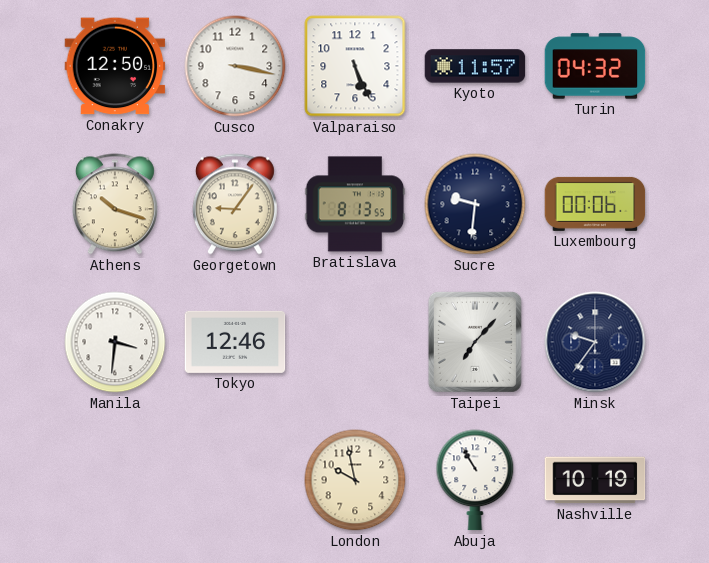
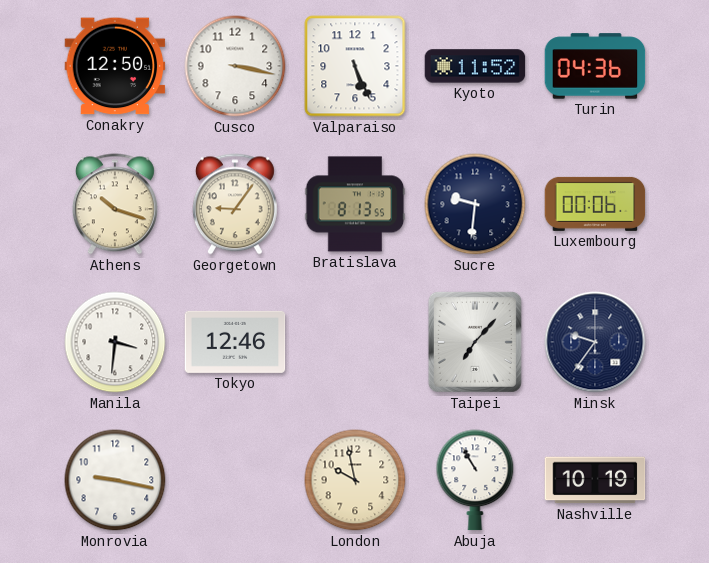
Kyoto: 11:57 -> 11:52
Turin: 04:32 -> 04:36
Monrovia: none -> 9:17
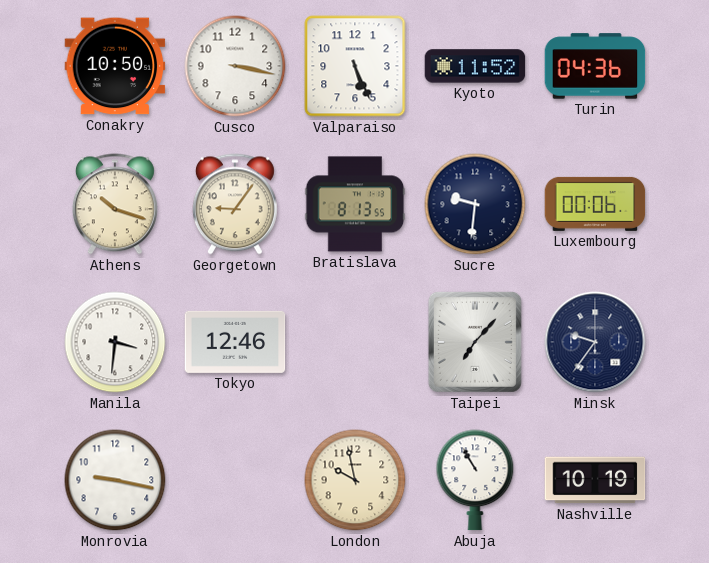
Conakry: 12:50 -> 10:50
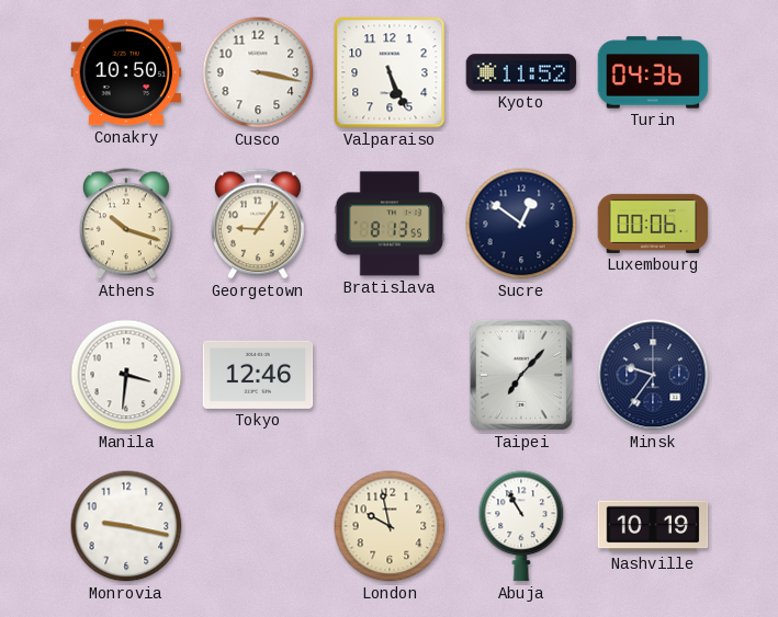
Sucre: 9:31 -> 12:51
